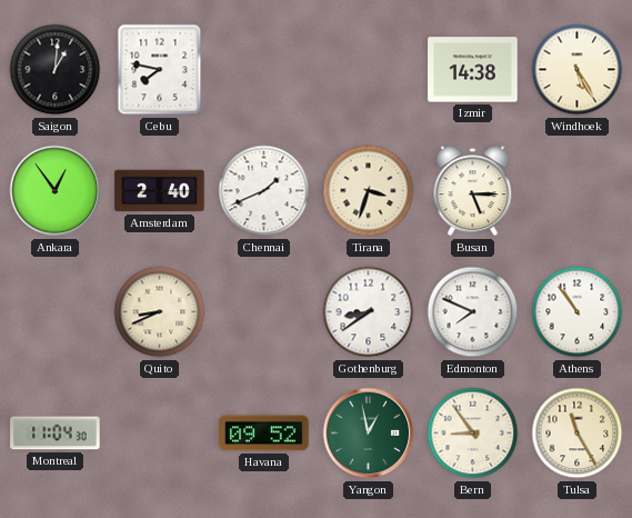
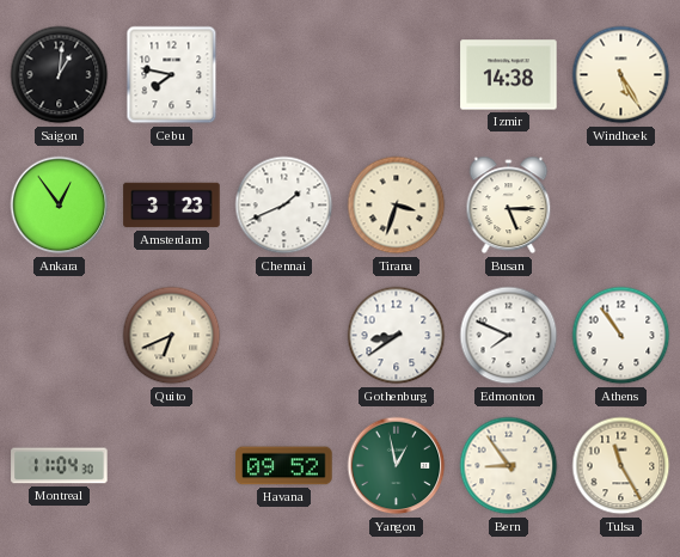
Amsterdam: 2:40 -> 3:23
Quito: 8:41 -> 6:41
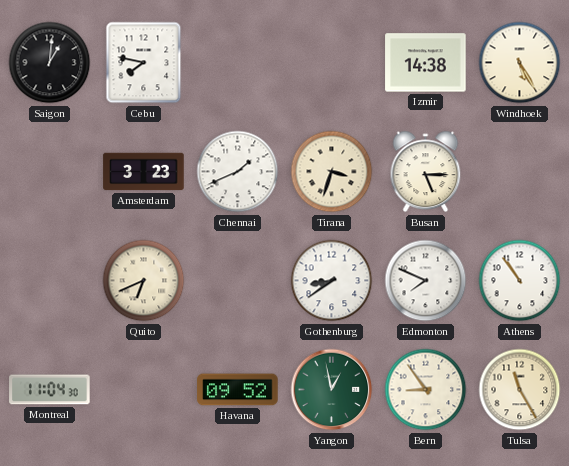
Ankara: 12:54 -> none
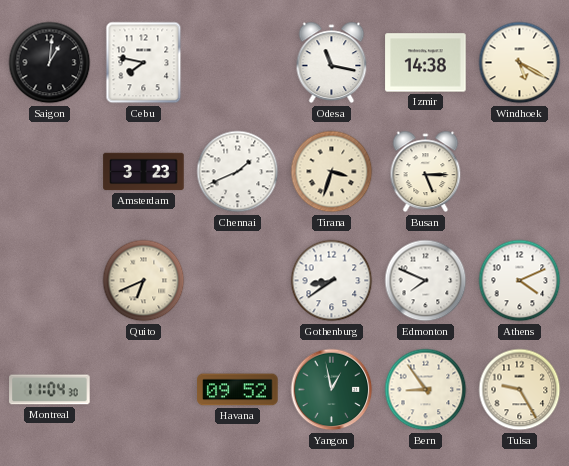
Odesa: none -> 11:17
Windhoek: 5:25 -> 5:20
Athens: 10:54 -> 4:11
Tulsa: 11:25 -> 9:25
